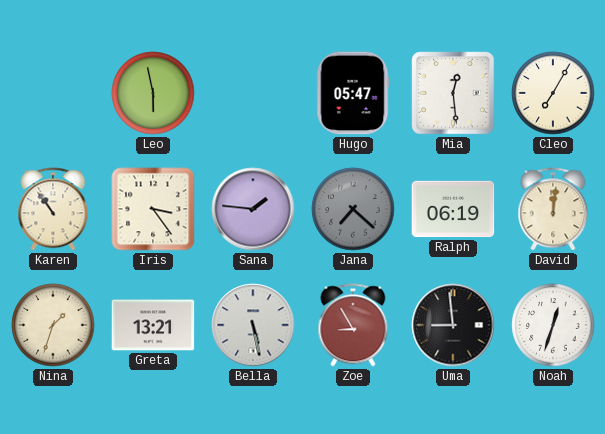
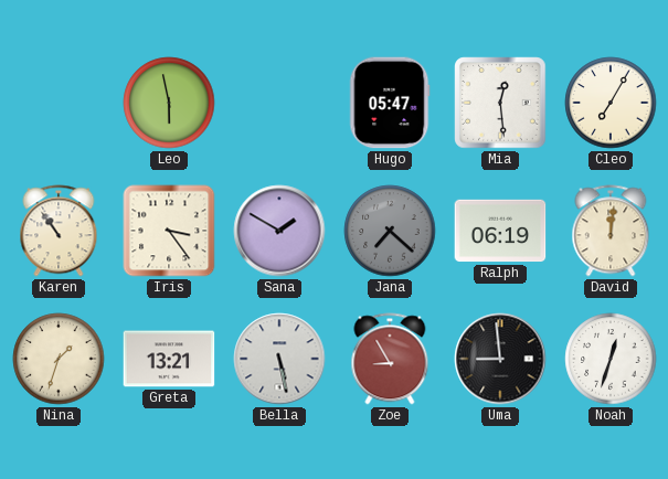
Sana: 1:46 -> 1:50
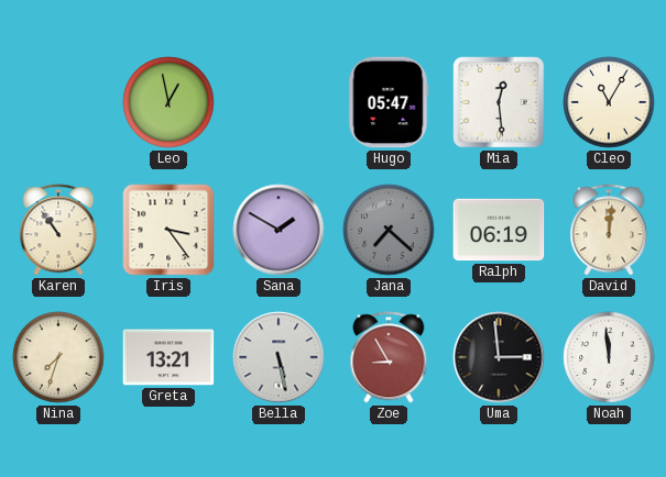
Leo: 5:58 -> 12:58
Cleo: 7:05 -> 11:05
Nina: 1:33 -> 7:33
Uma: 8:59 -> 2:59
Noah: 12:33 -> 11:59
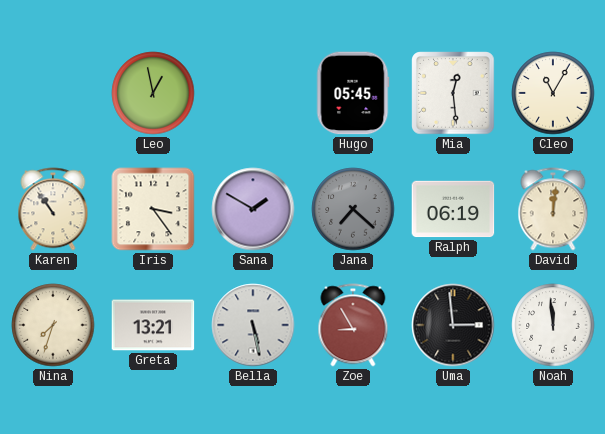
Hugo: 05:47 -> 05:45
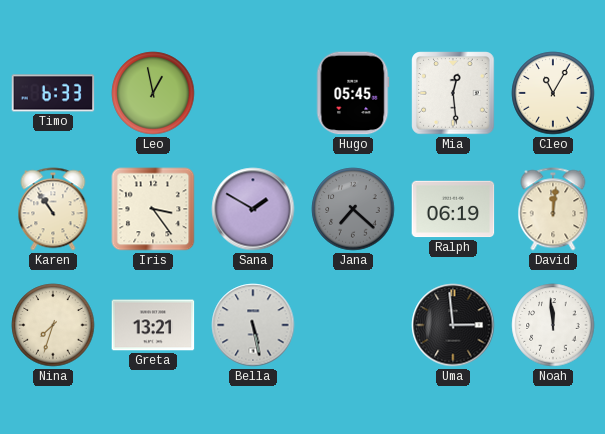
Timo: none -> 6:33
Zoe: 8:55 -> none
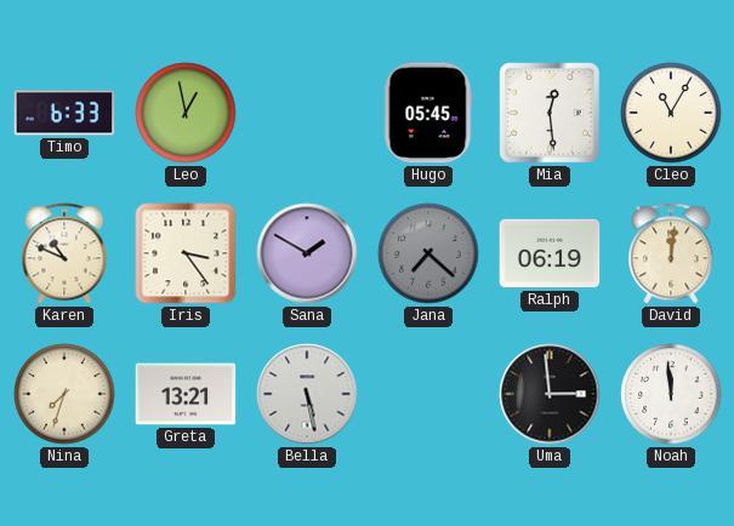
Karen: 10:54 -> 10:49
